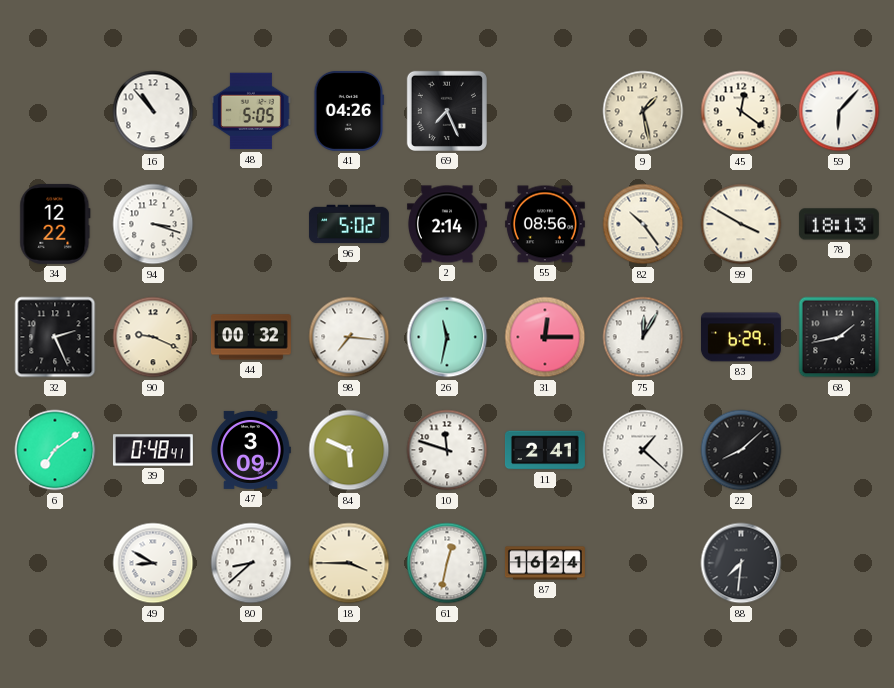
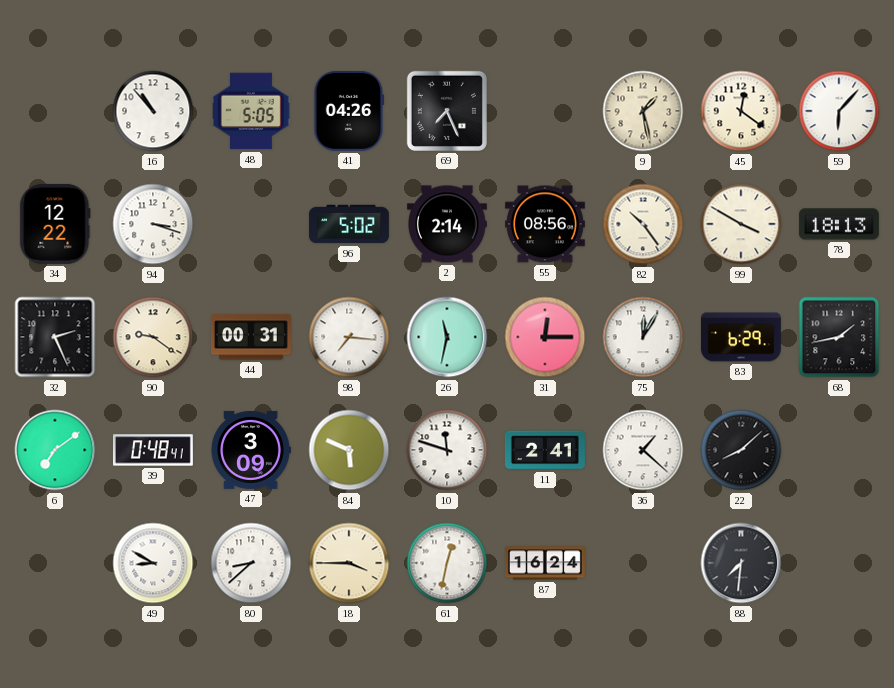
90: 9:19 -> 9:21
44: 00:32 -> 00:31
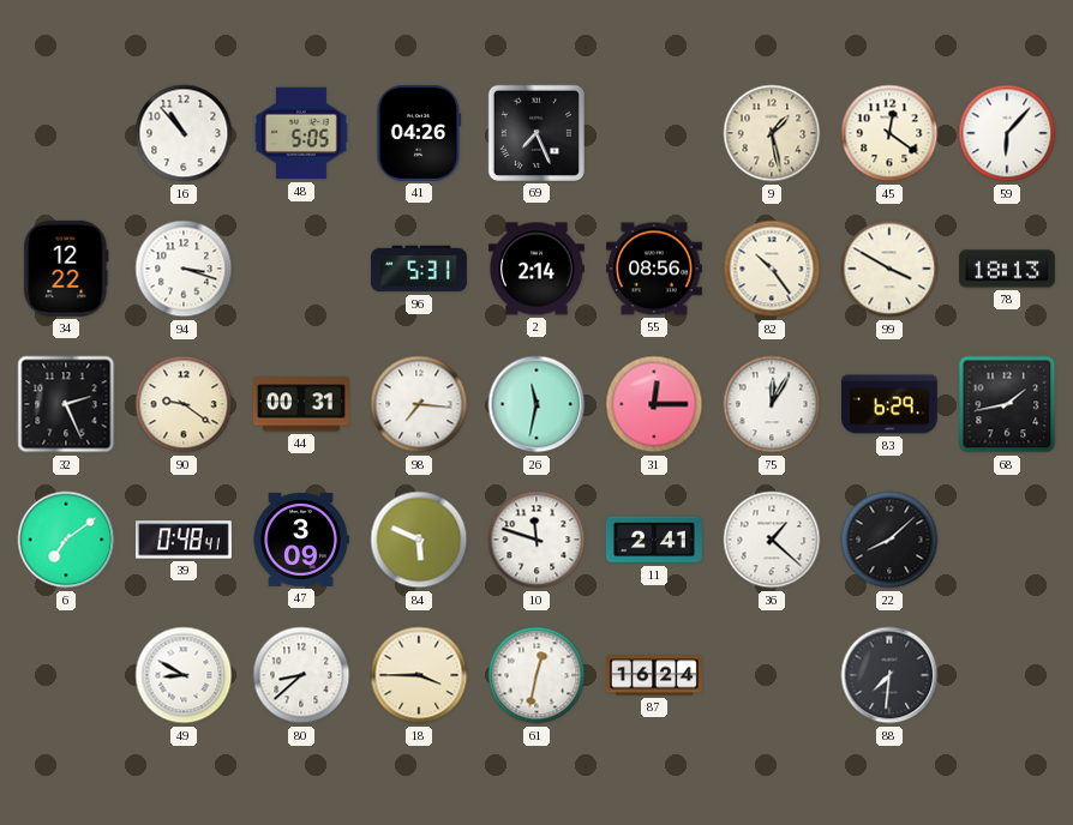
96: 5:02 -> 5:31
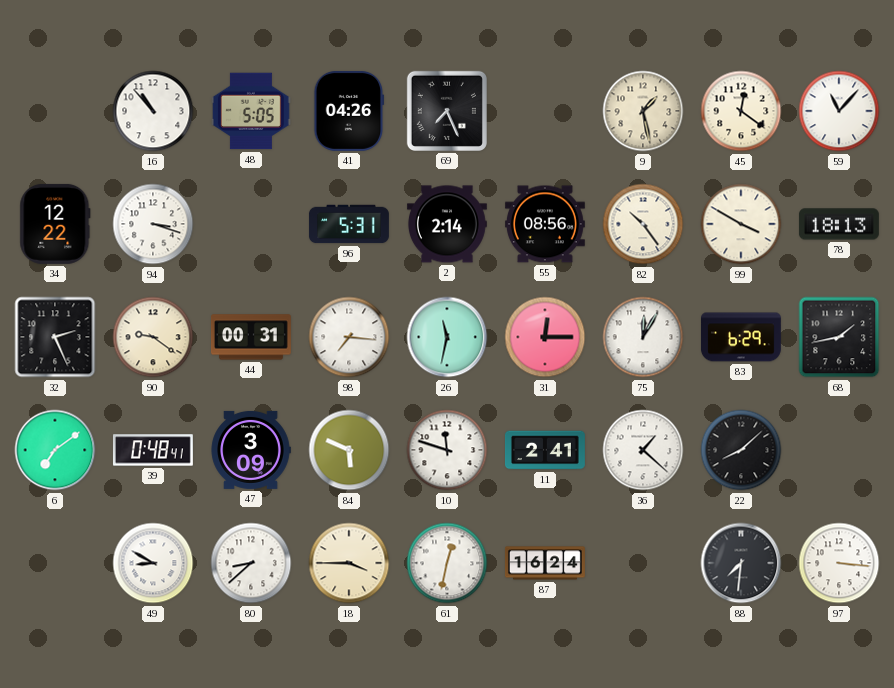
59: 6:07 -> 11:07
97: none -> 3:16
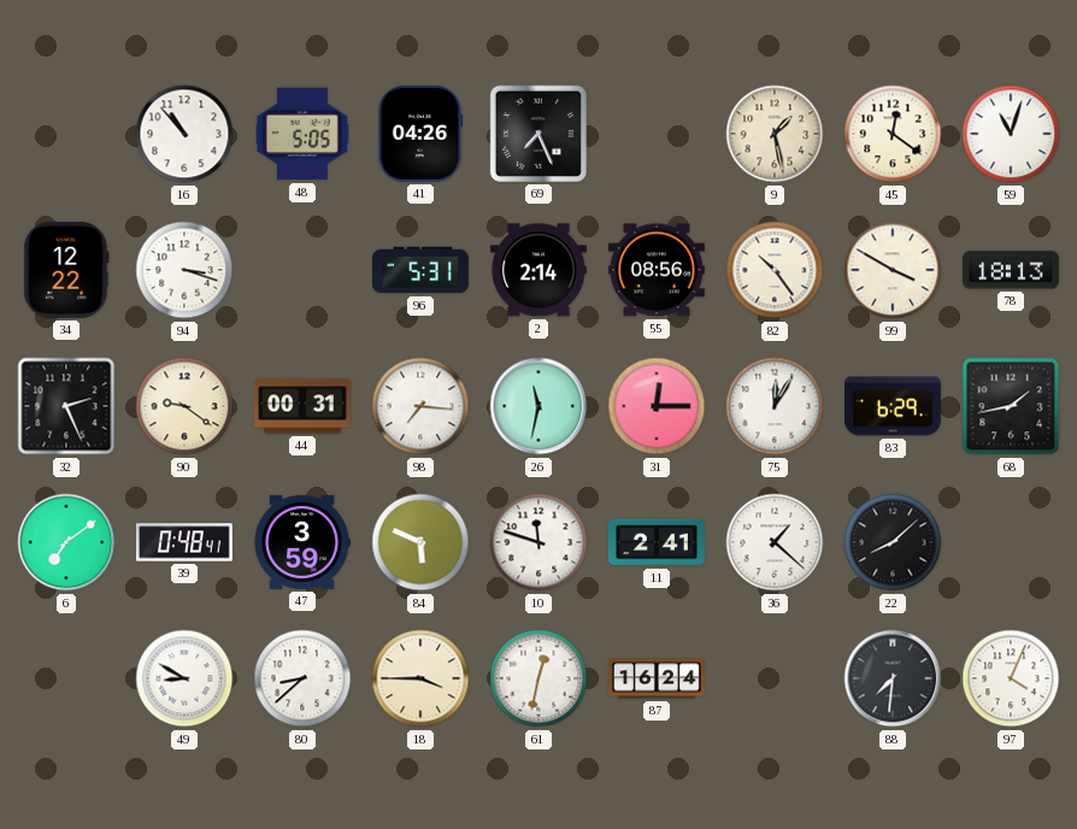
59: 11:07 -> 11:03
47: 3:09 -> 3:59
97: 3:16 -> 4:04
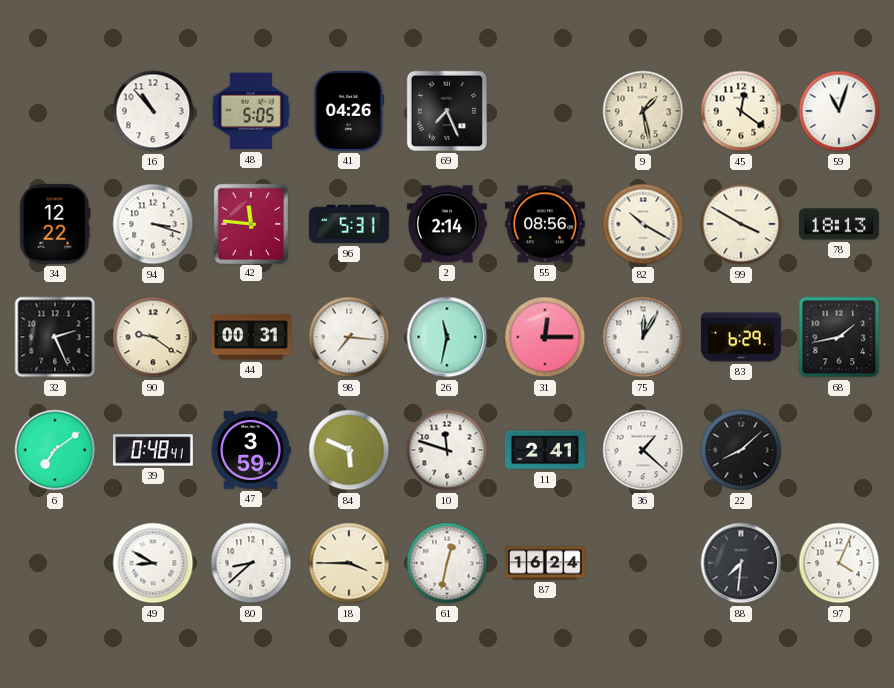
42: none -> 11:46
82: 10:24 -> 10:20
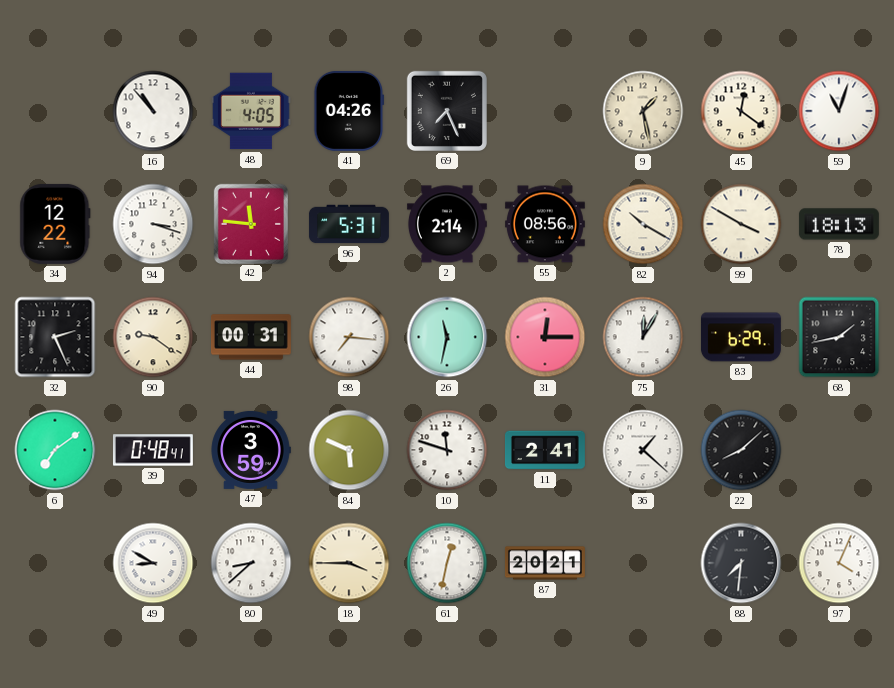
48: 5:05 -> 4:05
87: 16:24 -> 20:21
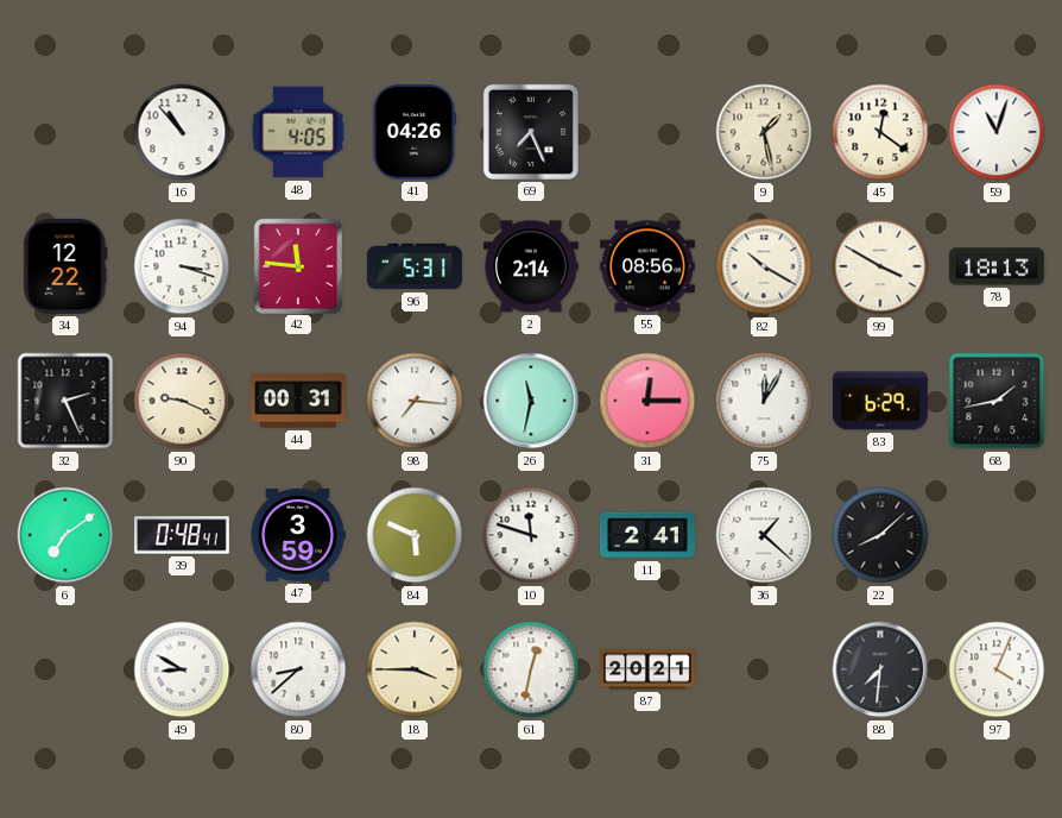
90: 9:21 -> 9:19
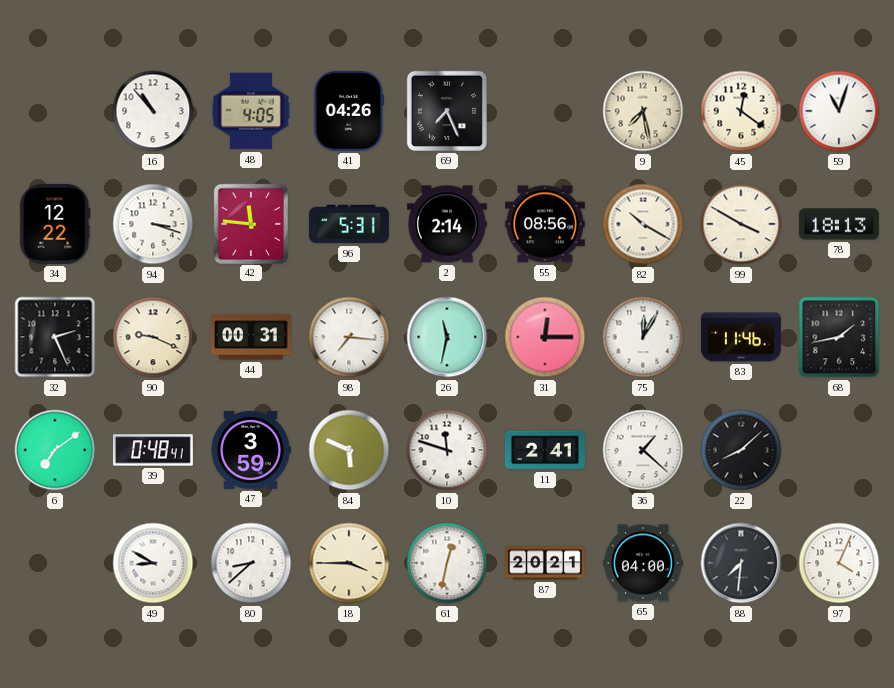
9: 1:28 -> 7:28
83: 6:29 -> 11:46
65: none -> 04:00
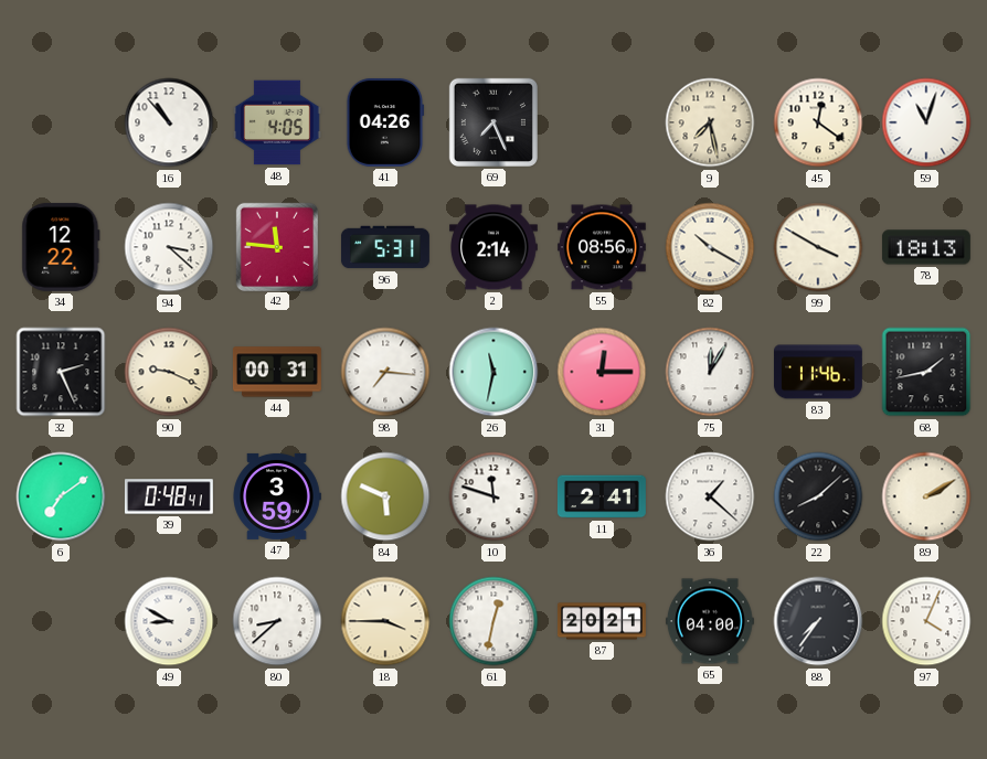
94: 3:18 -> 3:22
89: none -> 2:10
88: 7:31 -> 7:36
